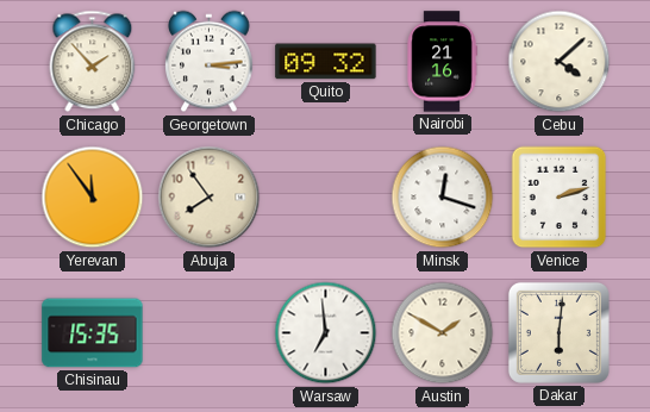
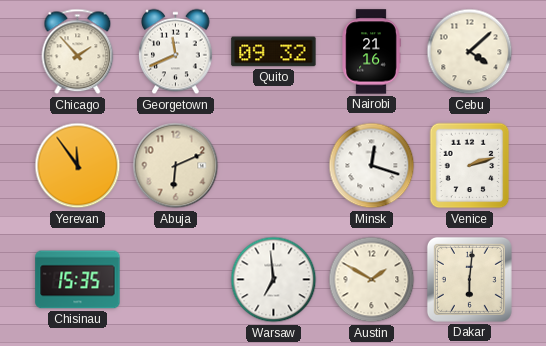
Georgetown: 3:14 -> 11:41
Abuja: 7:54 -> 6:11
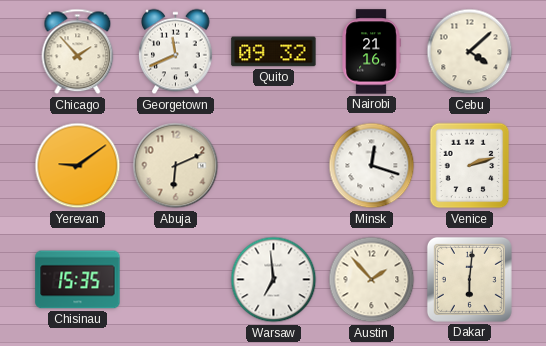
Yerevan: 11:54 -> 9:09
Austin: 1:50 -> 1:53
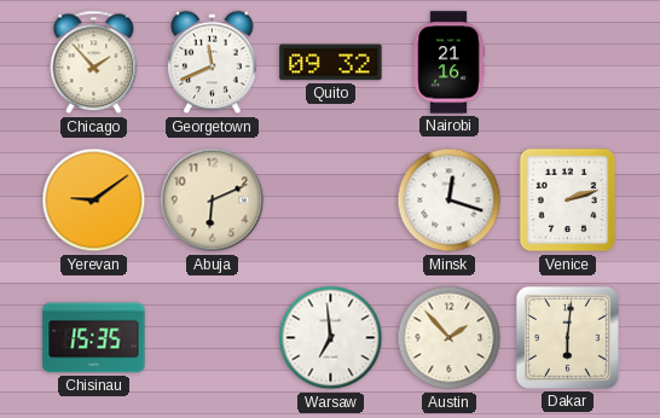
Cebu: 4:08 -> none
